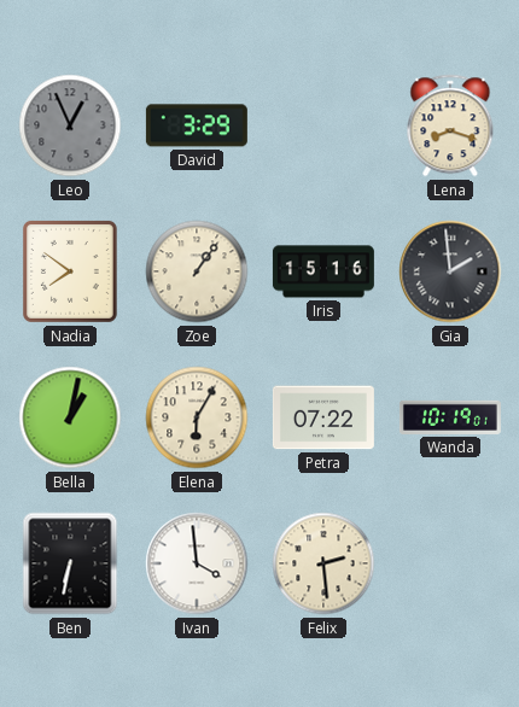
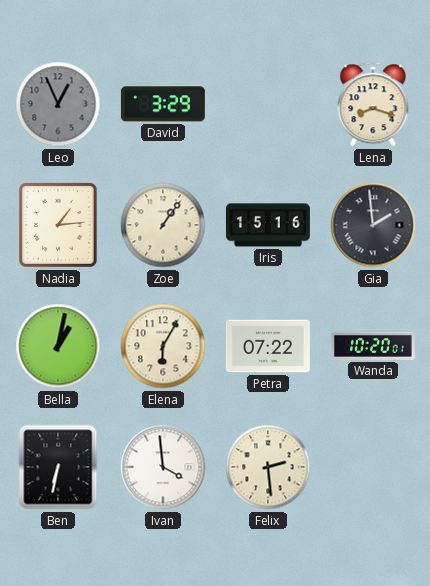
Nadia: 7:51 -> 1:14
Wanda: 10:19 -> 10:20
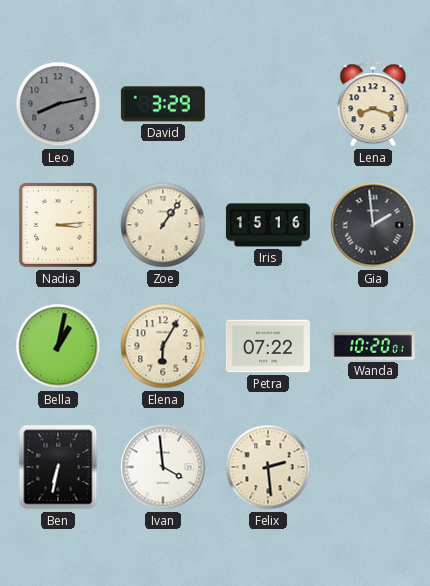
Leo: 12:56 -> 8:13
Nadia: 1:14 -> 3:14
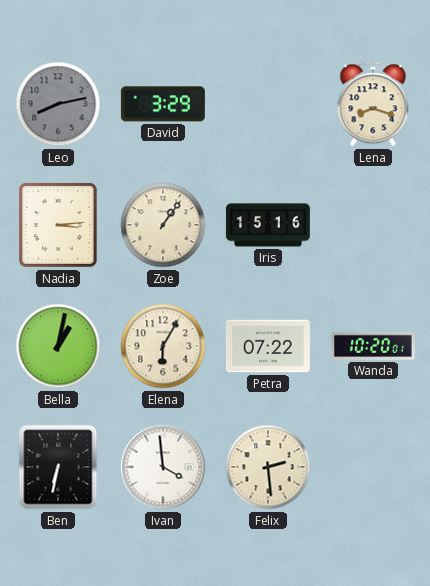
Gia: 1:59 -> none
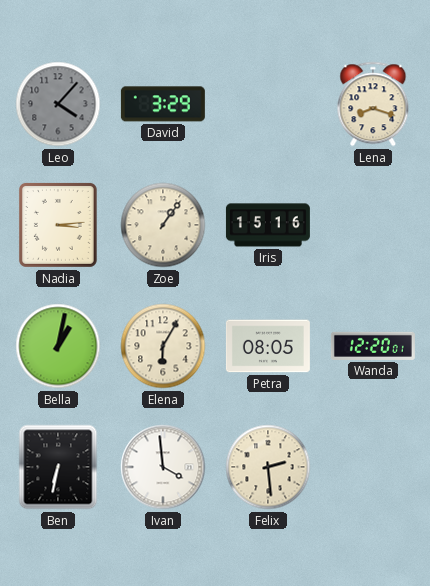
Leo: 8:13 -> 4:07
Petra: 07:22 -> 08:05
Wanda: 10:20 -> 12:20
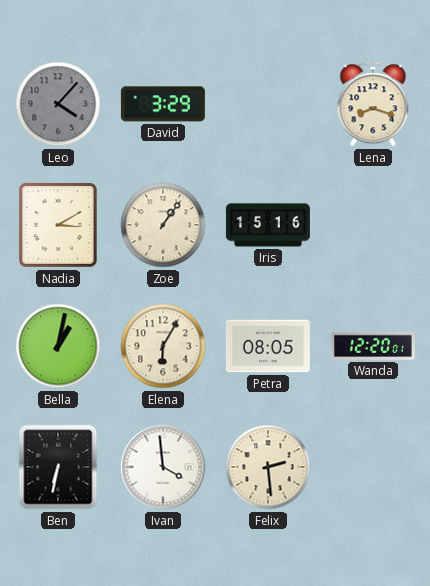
Nadia: 3:14 -> 3:10
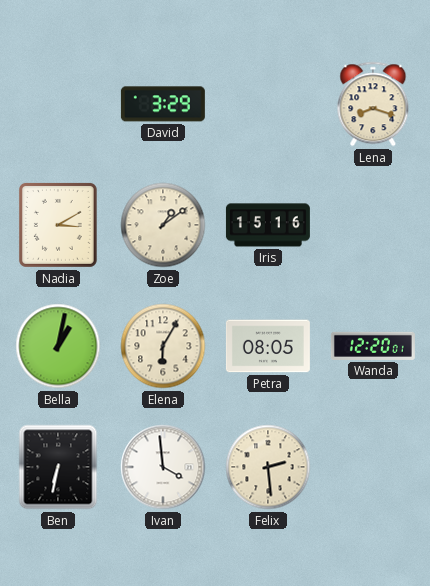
Leo: 4:07 -> none
Zoe: 1:06 -> 1:09
